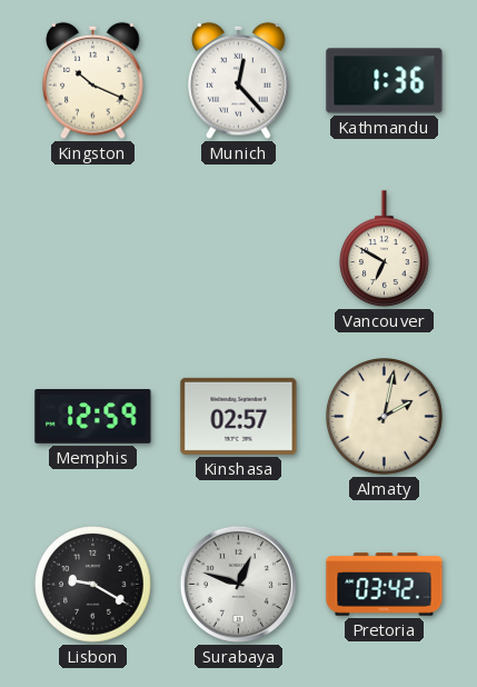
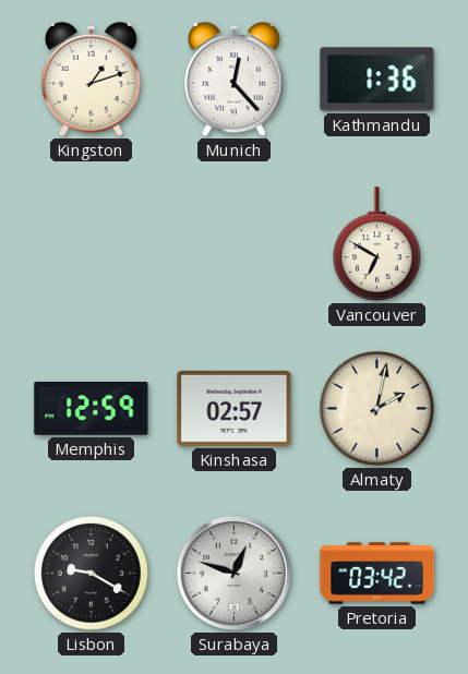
Kingston: 10:19 -> 1:12
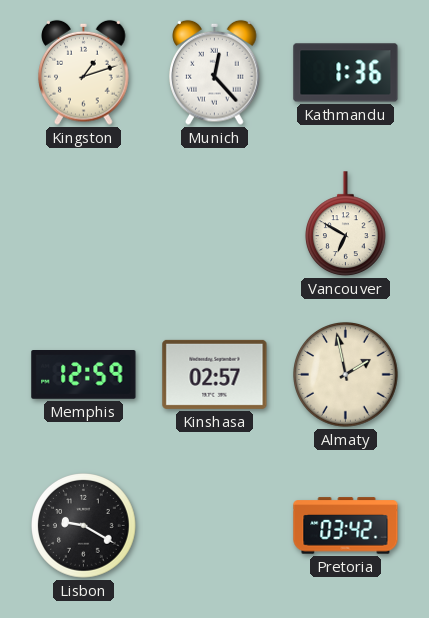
Almaty: 2:02 -> 1:58
Surabaya: 12:48 -> none
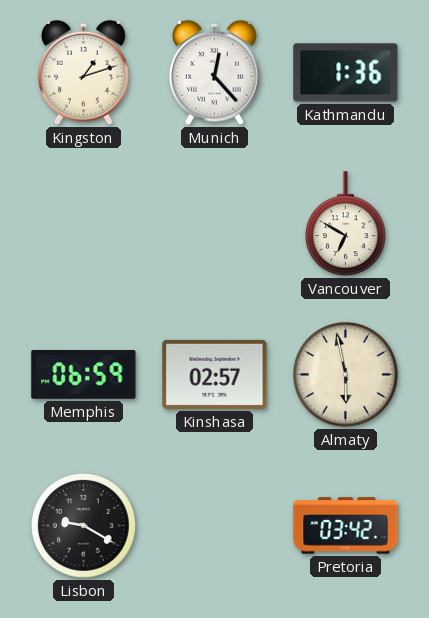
Memphis: 12:59 -> 06:59
Almaty: 1:58 -> 5:58
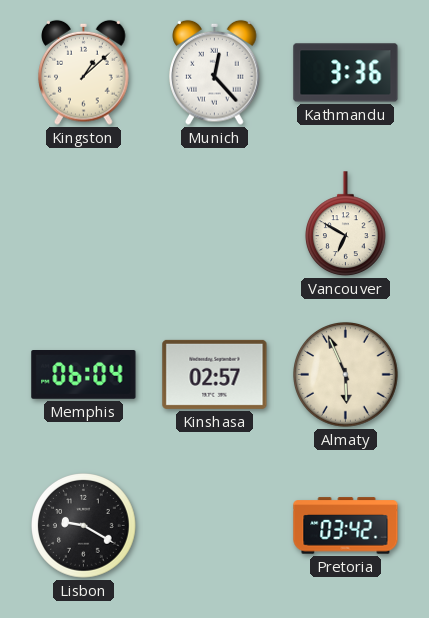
Kingston: 1:12 -> 1:08
Kathmandu: 1:36 -> 3:36
Memphis: 06:59 -> 06:04
Almaty: 5:58 -> 5:56
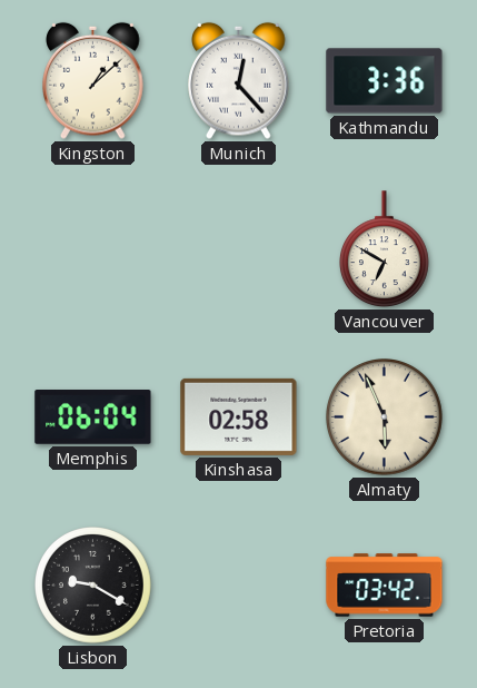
Kinshasa: 02:57 -> 02:58
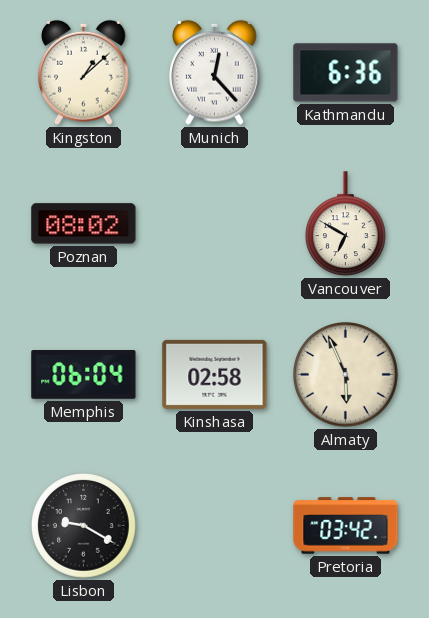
Kathmandu: 3:36 -> 6:36
Poznan: none -> 08:02
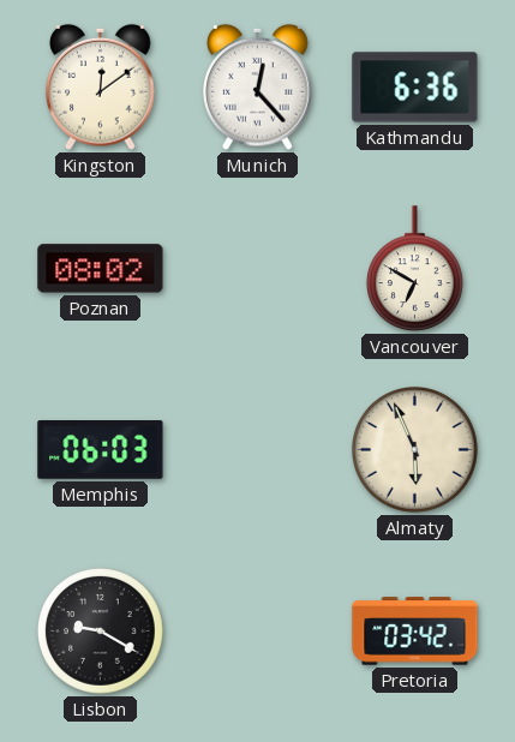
Kingston: 1:08 -> 12:09
Memphis: 06:04 -> 06:03
Kinshasa: 02:58 -> none
